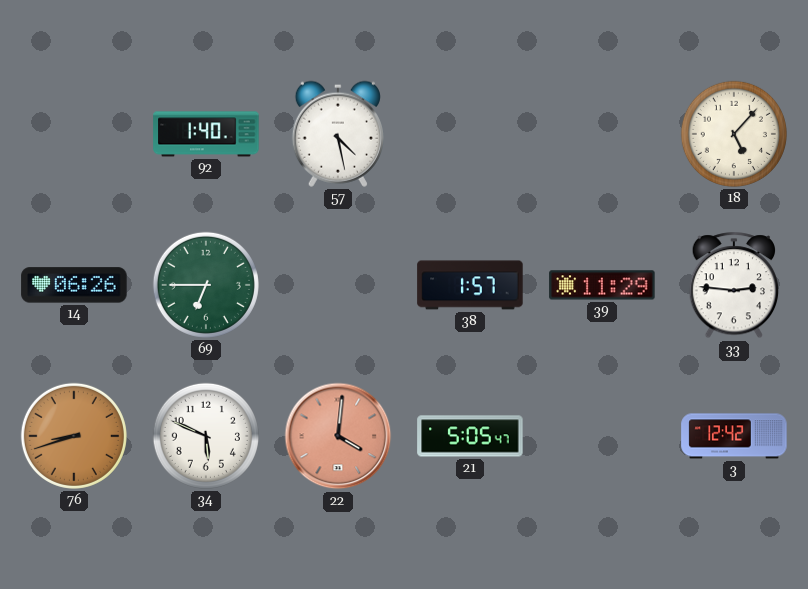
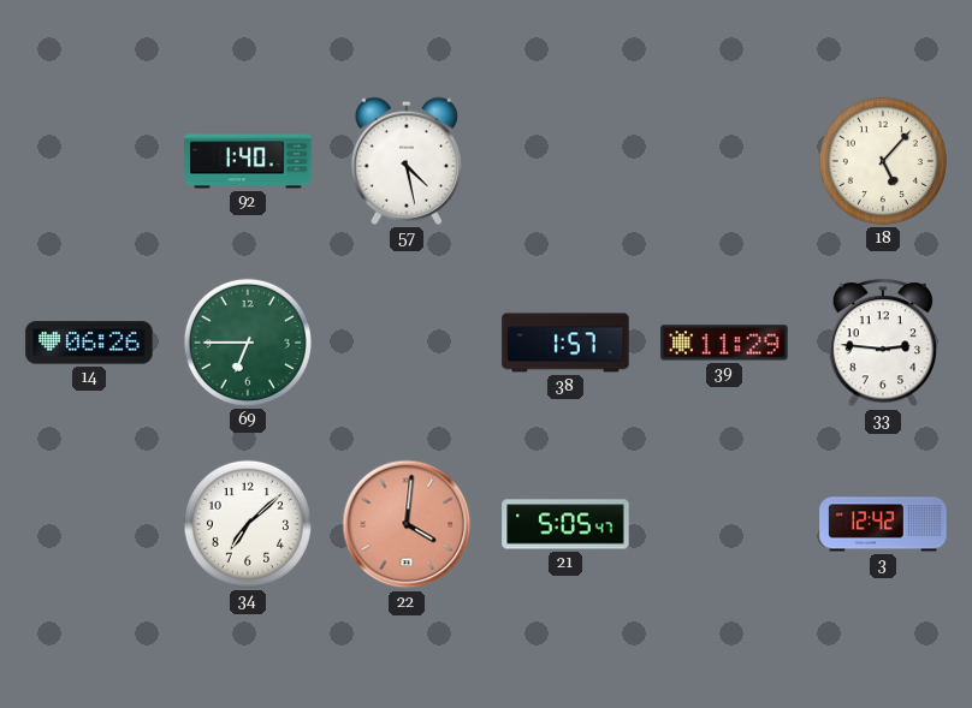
76: 8:42 -> none
34: 5:49 -> 7:08
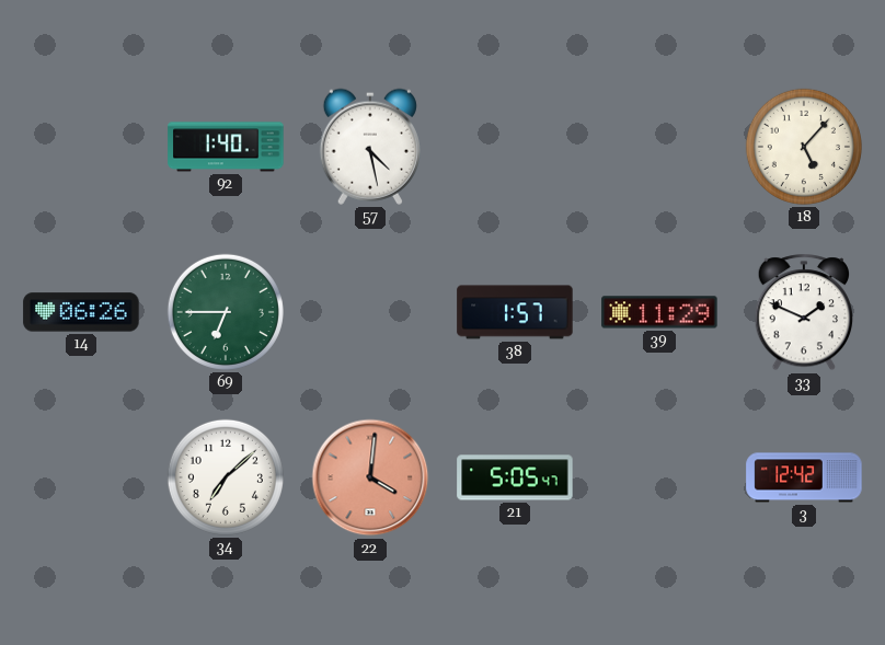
33: 2:46 -> 1:49
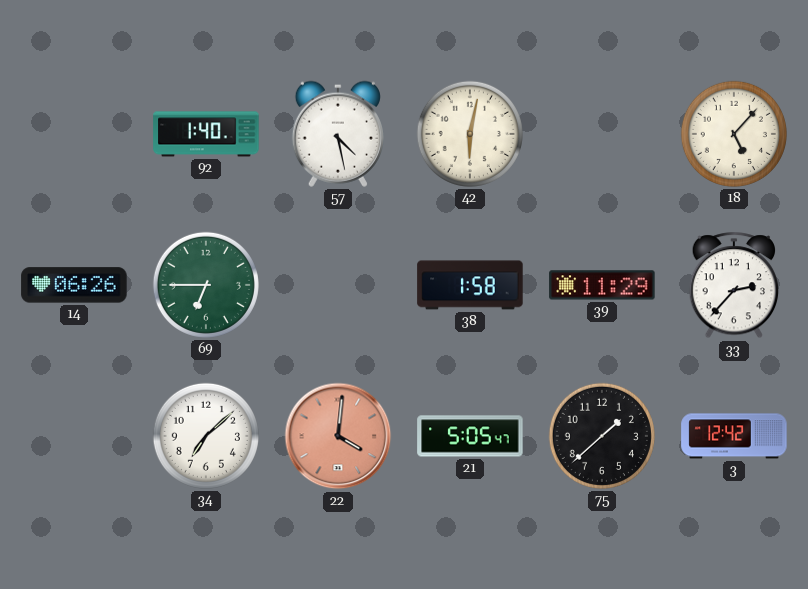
42: none -> 6:02
38: 1:57 -> 1:58
33: 1:49 -> 2:37
75: none -> 1:38
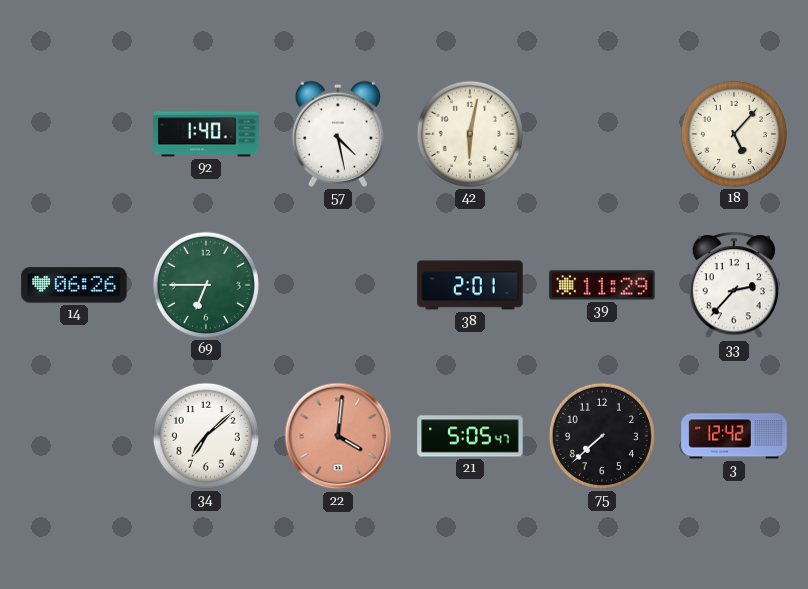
38: 1:58 -> 2:01
75: 1:38 -> 7:38
